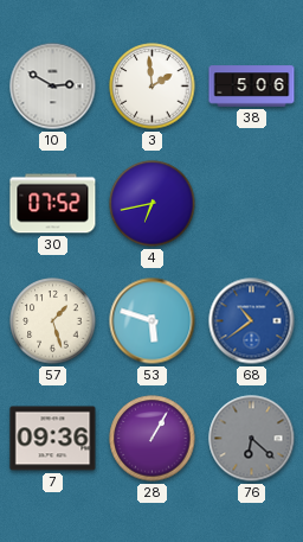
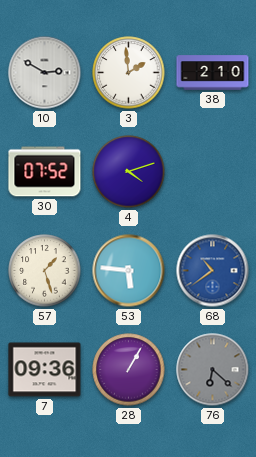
38: 5:06 -> 2:10
4: 6:43 -> 4:12
53: 5:48 -> 5:46
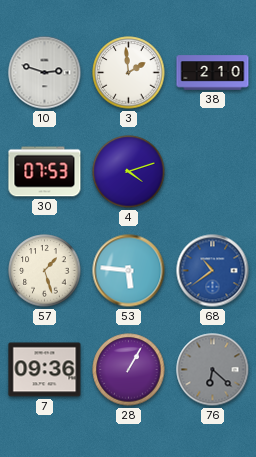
10: 2:50 -> 2:48
30: 07:52 -> 07:53
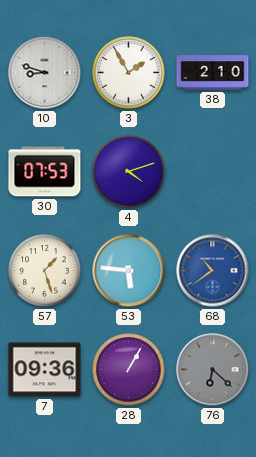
10: 2:48 -> 8:48
3: 1:59 -> 1:55
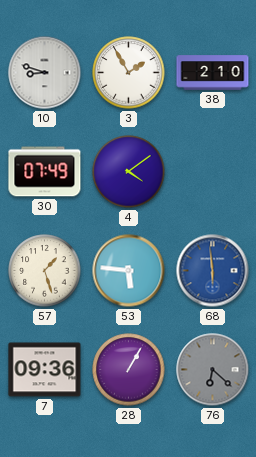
30: 07:53 -> 07:49
4: 4:12 -> 4:09
68: 10:39 -> 5:59
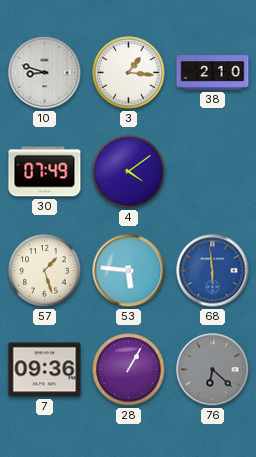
3: 1:55 -> 1:16
